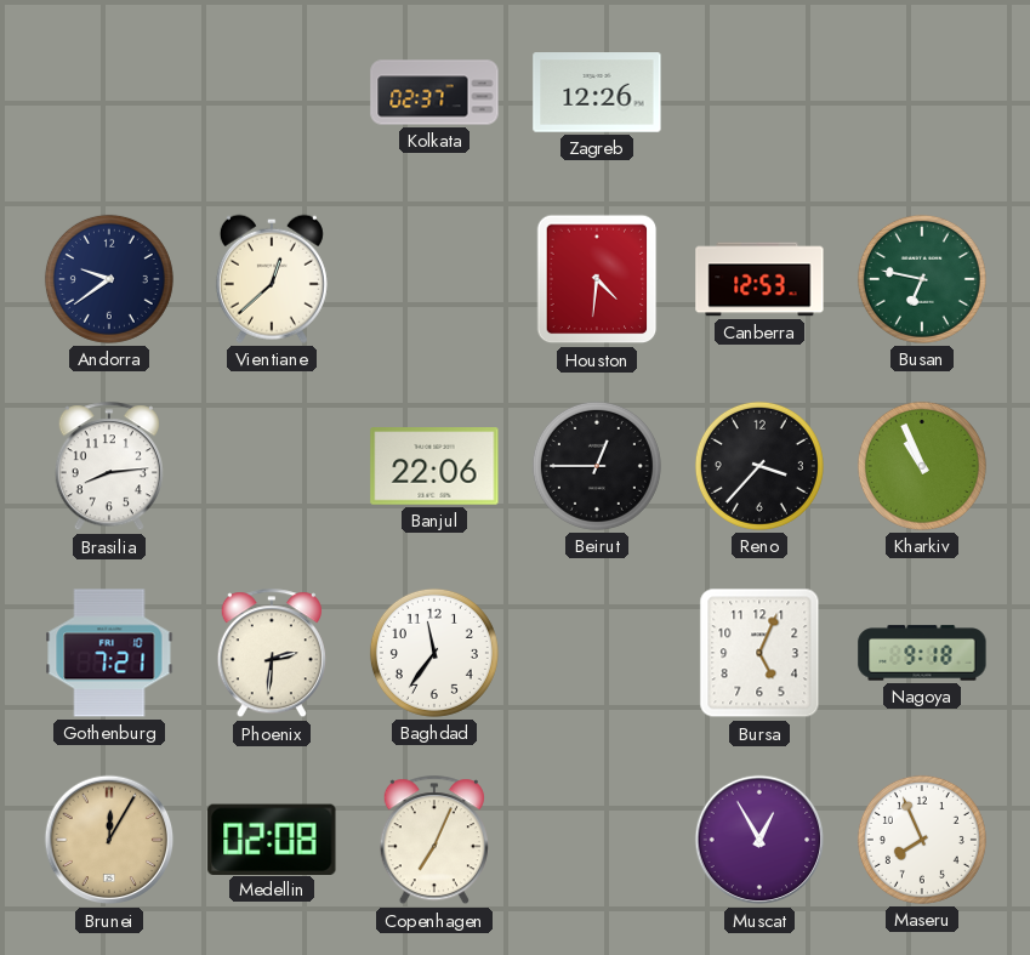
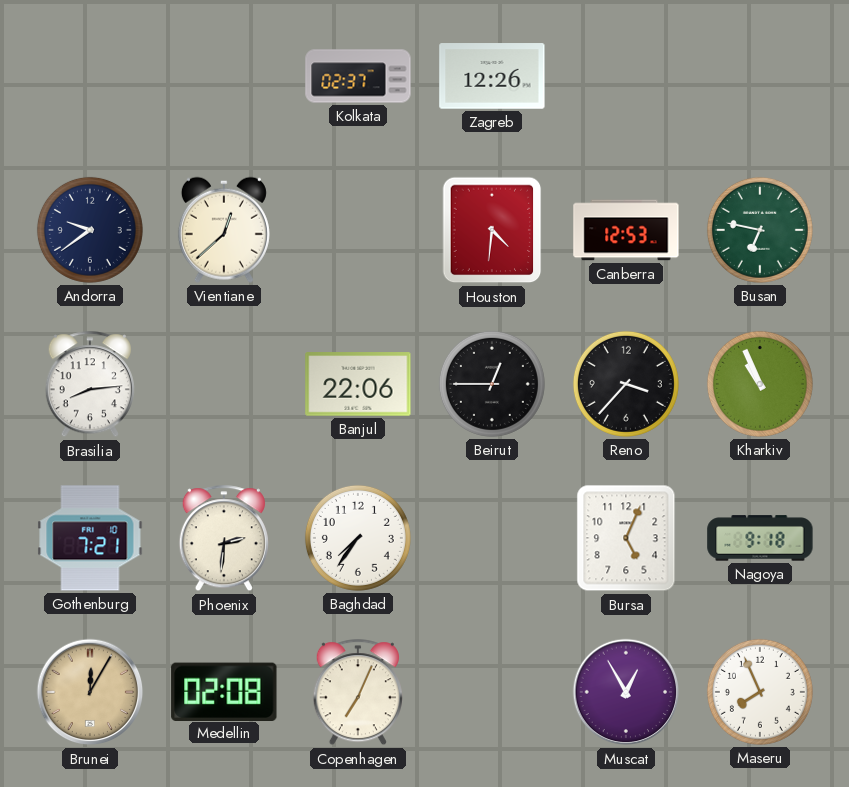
Baghdad: 11:36 -> 7:36
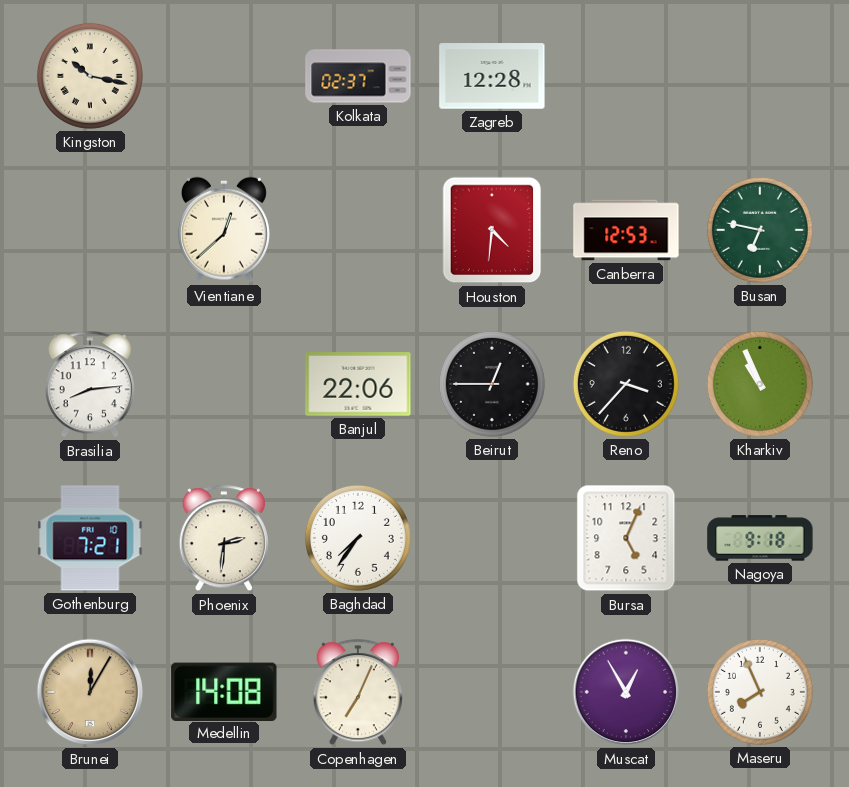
Kingston: none -> 10:17
Zagreb: 12:26 -> 12:28
Andorra: 9:39 -> none
Medellin: 02:08 -> 14:08
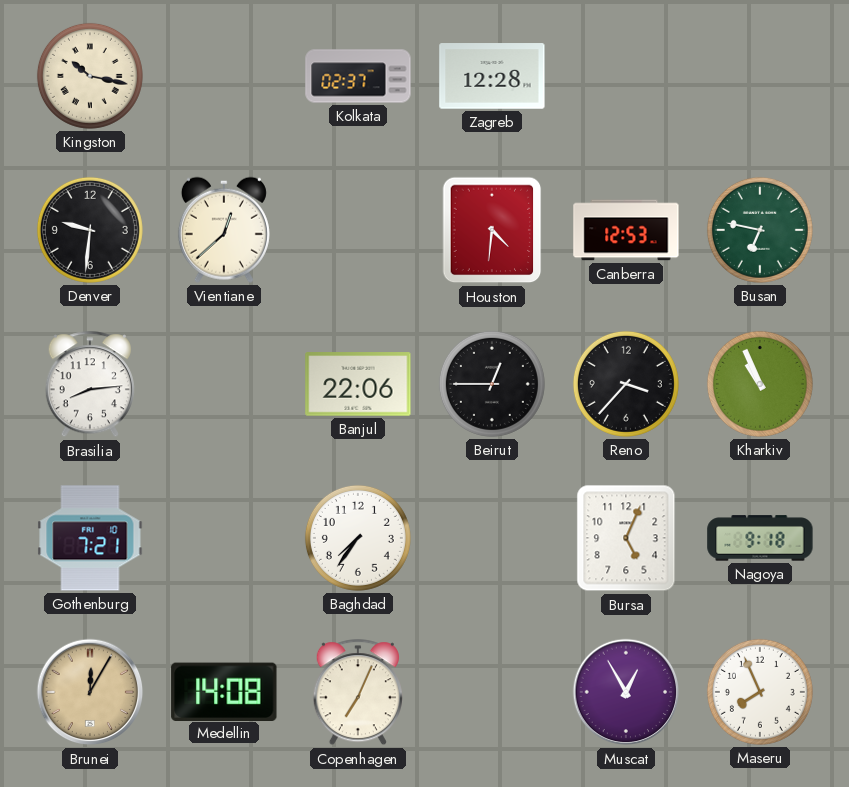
Denver: none -> 9:31
Phoenix: 2:31 -> none
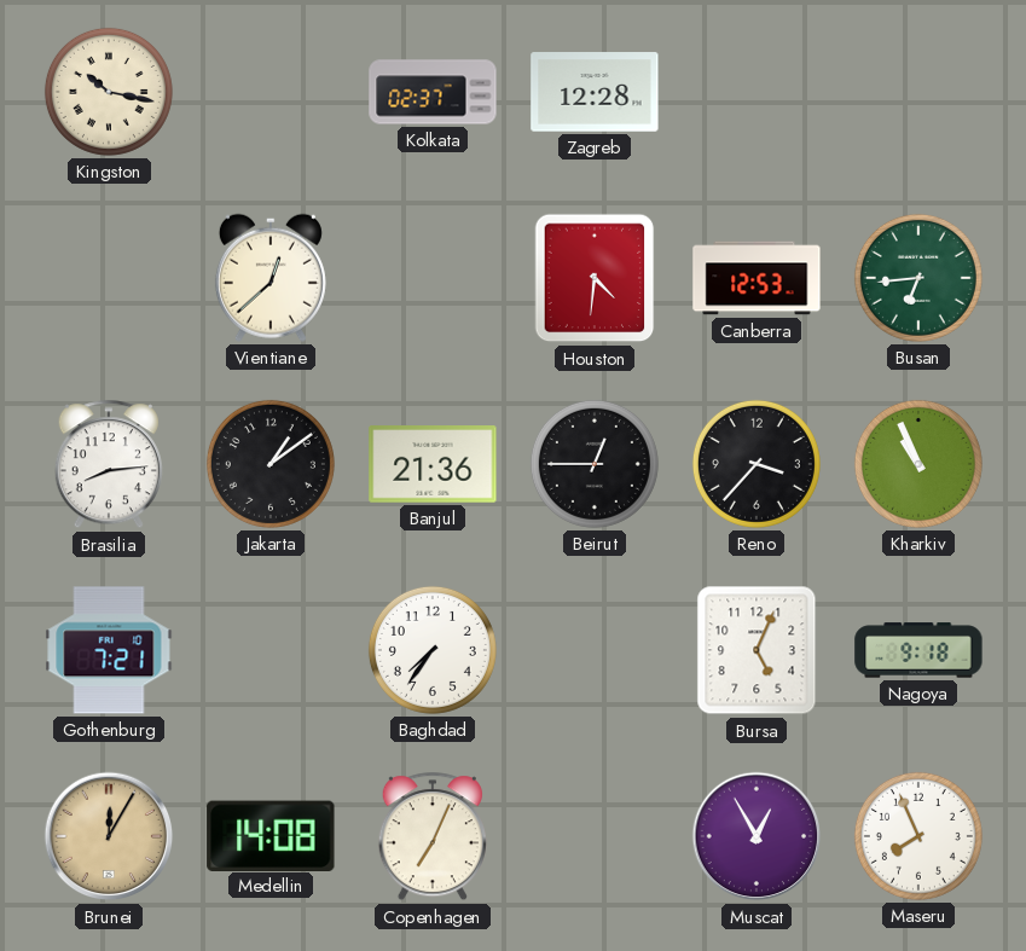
Denver: 9:31 -> none
Busan: 6:47 -> 6:44
Jakarta: none -> 1:09
Banjul: 22:06 -> 21:36
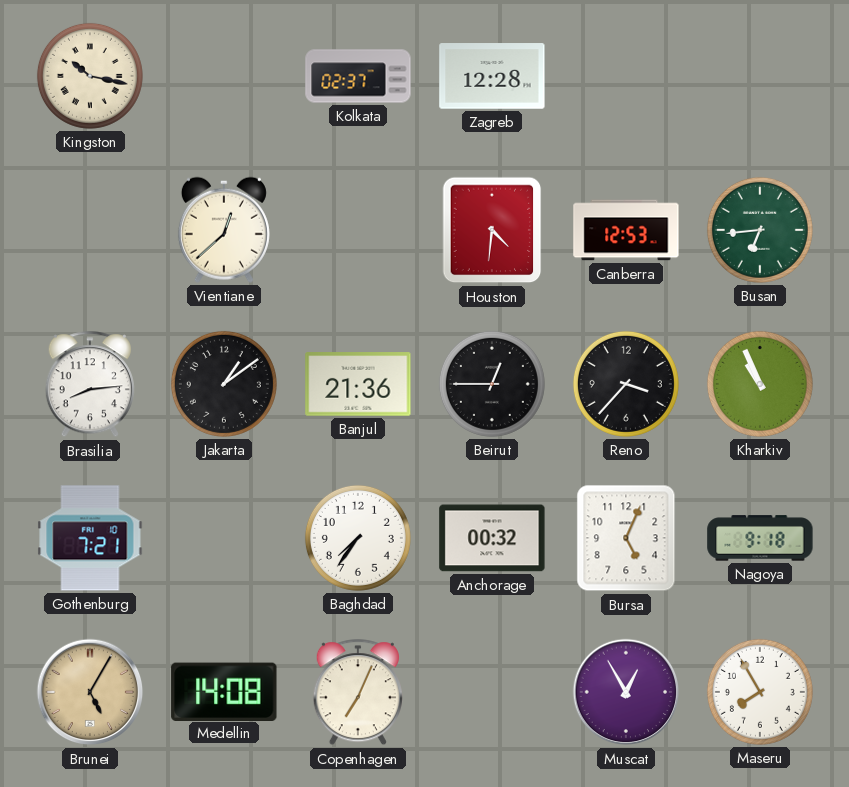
Anchorage: none -> 00:32
Brunei: 12:05 -> 5:05
Maseru: 7:56 -> 7:55
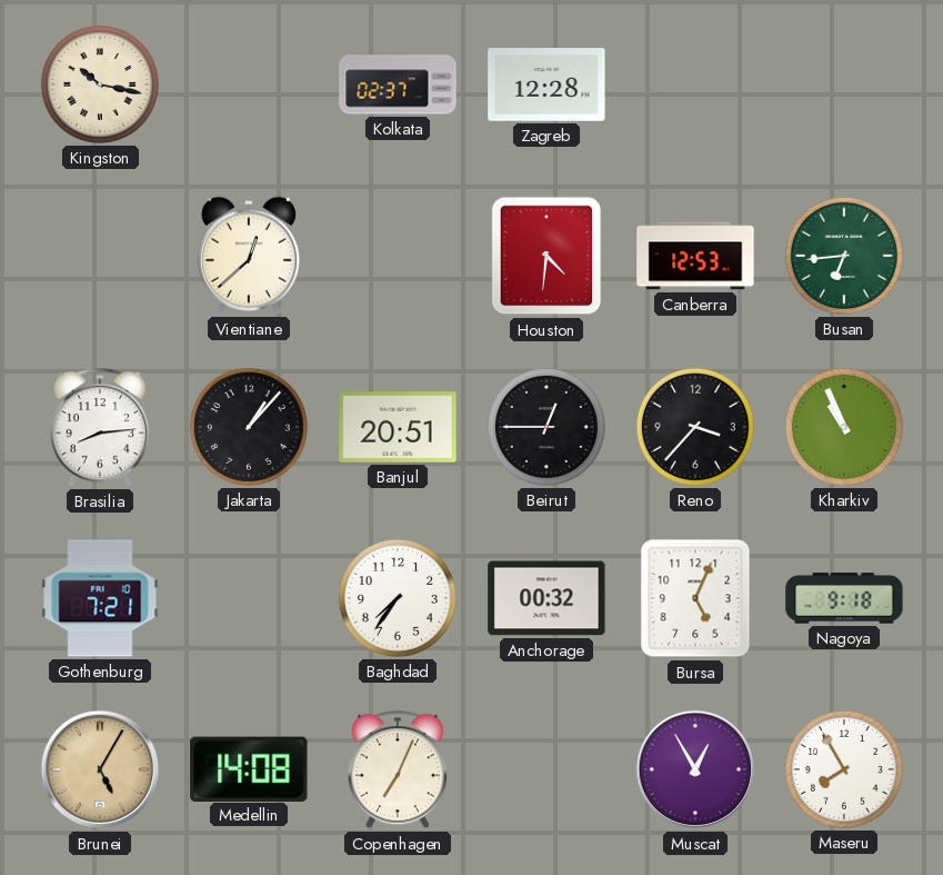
Jakarta: 1:09 -> 1:07
Banjul: 21:36 -> 20:51
